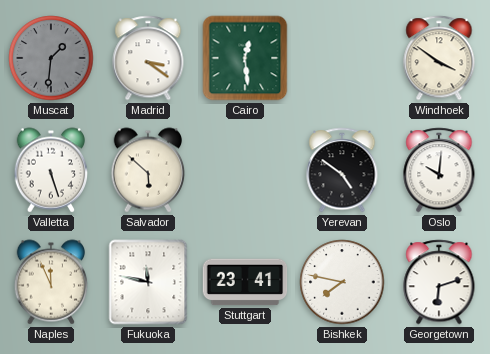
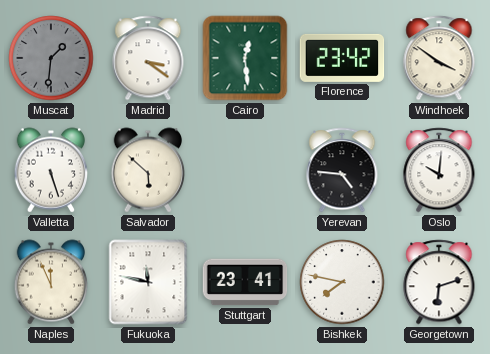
Florence: none -> 23:42
Yerevan: 4:51 -> 4:46
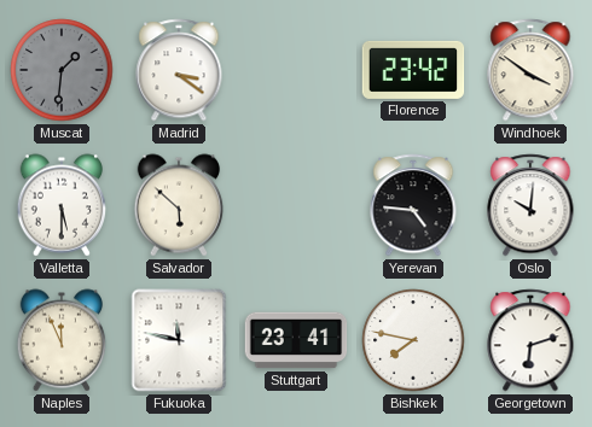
Cairo: 12:29 -> none
Valletta: 5:27 -> 5:30
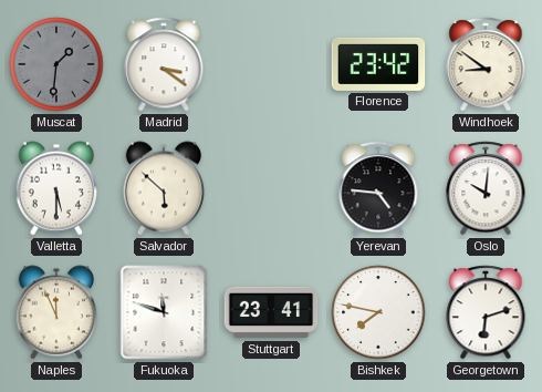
Windhoek: 3:51 -> 8:51
Fukuoka: 11:47 -> 11:48
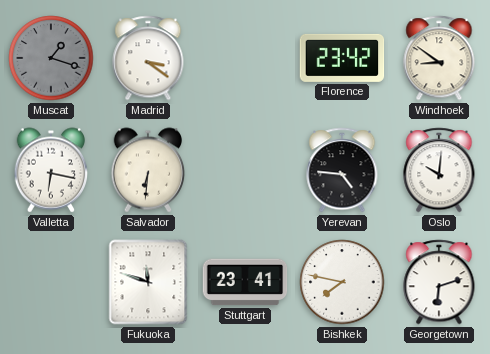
Muscat: 1:31 -> 1:18
Valletta: 5:30 -> 6:17
Salvador: 5:52 -> 6:31
Naples: 11:56 -> none
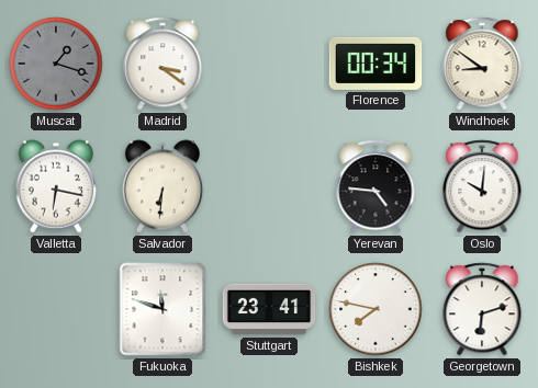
Florence: 23:42 -> 00:34
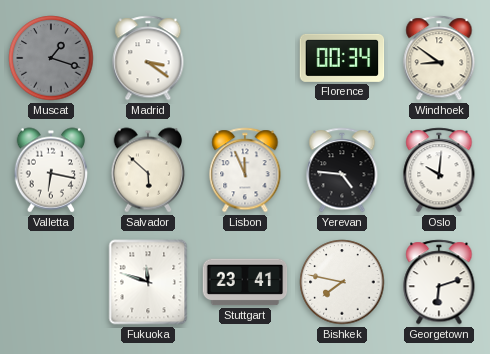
Salvador: 6:31 -> 5:52
Lisbon: none -> 11:56
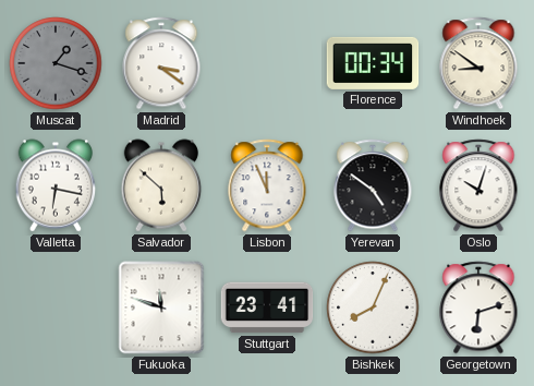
Yerevan: 4:46 -> 4:51
Oslo: 10:01 -> 10:03
Bishkek: 7:47 -> 8:04
